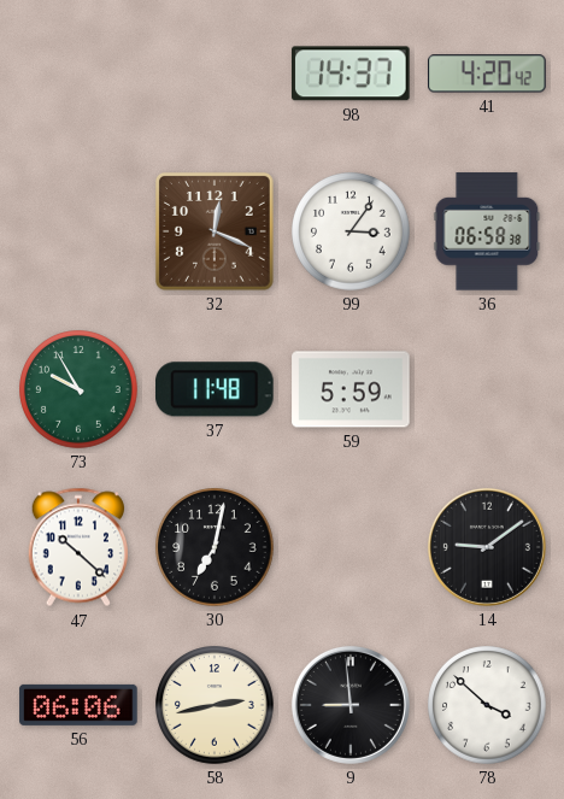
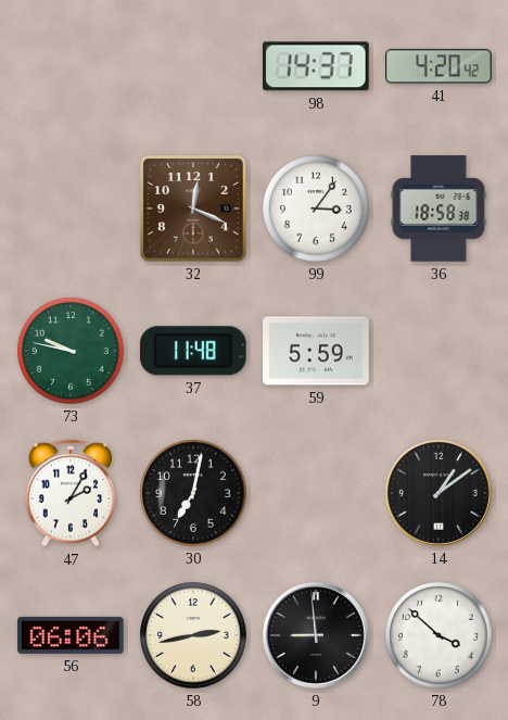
36: 06:58 -> 18:58
73: 9:55 -> 9:47
47: 10:22 -> 2:05
14: 9:09 -> 1:09
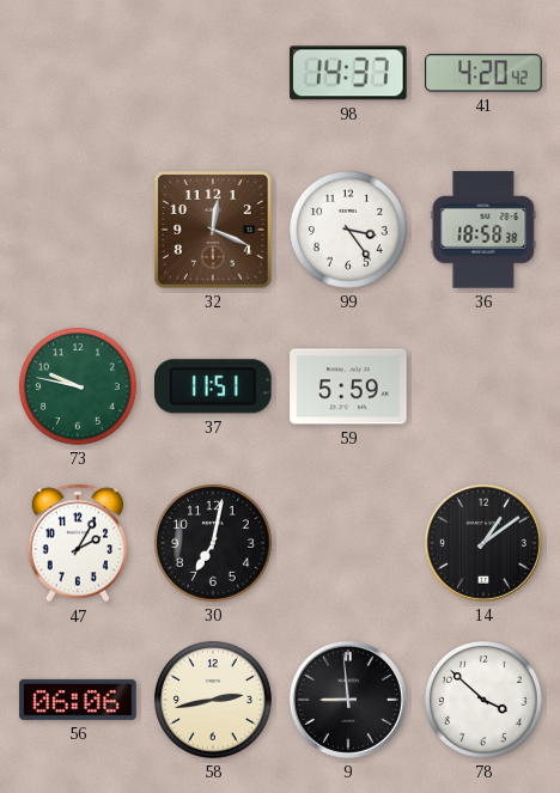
99: 3:06 -> 3:24
37: 11:48 -> 11:51
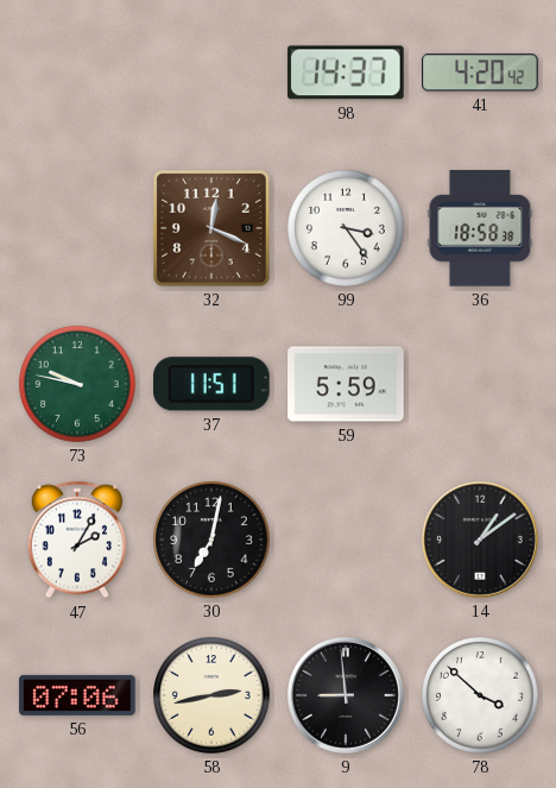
56: 06:06 -> 07:06
